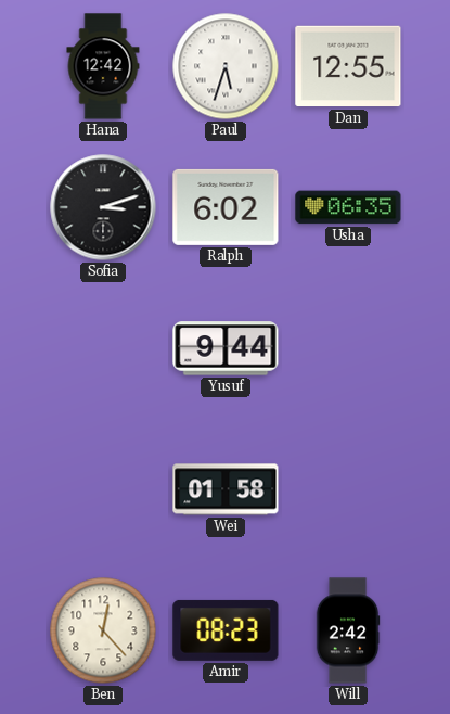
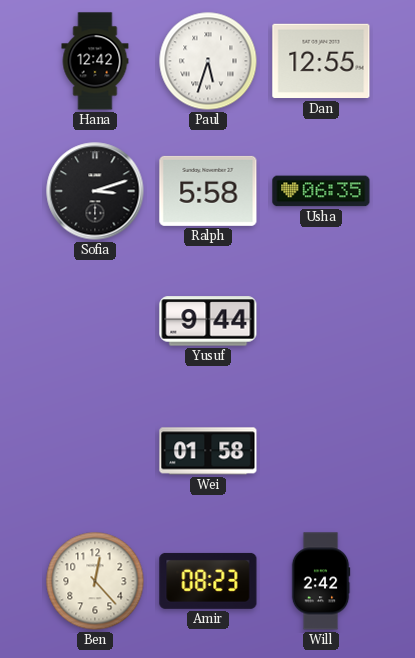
Ralph: 6:02 -> 5:58
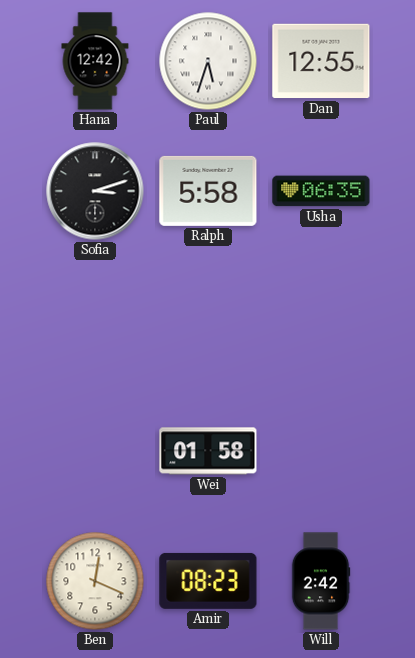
Yusuf: 9:44 -> none
Ben: 12:23 -> 12:19
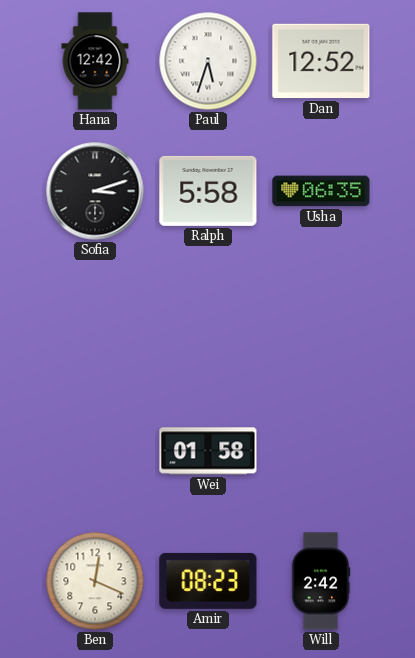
Dan: 12:55 -> 12:52
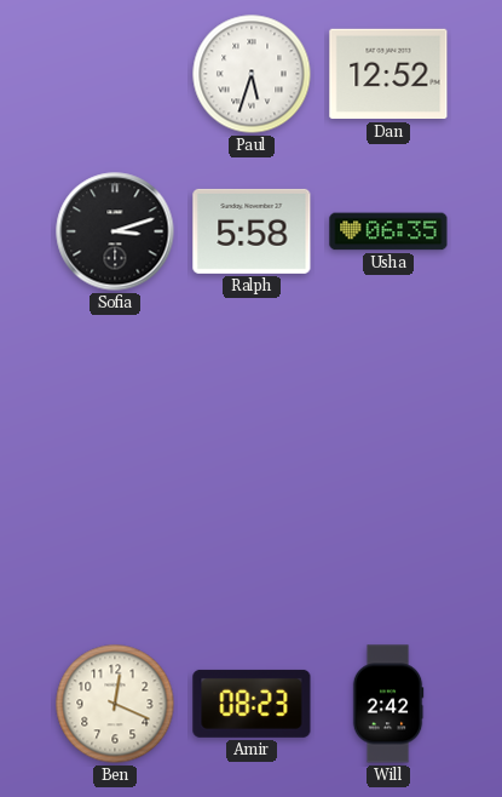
Hana: 12:42 -> none
Wei: 01:58 -> none
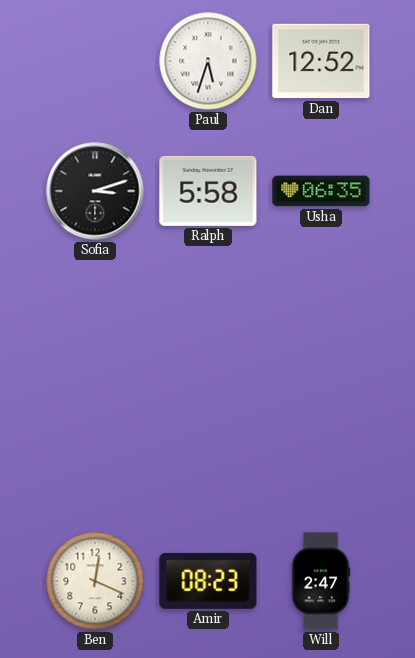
Will: 2:42 -> 2:47
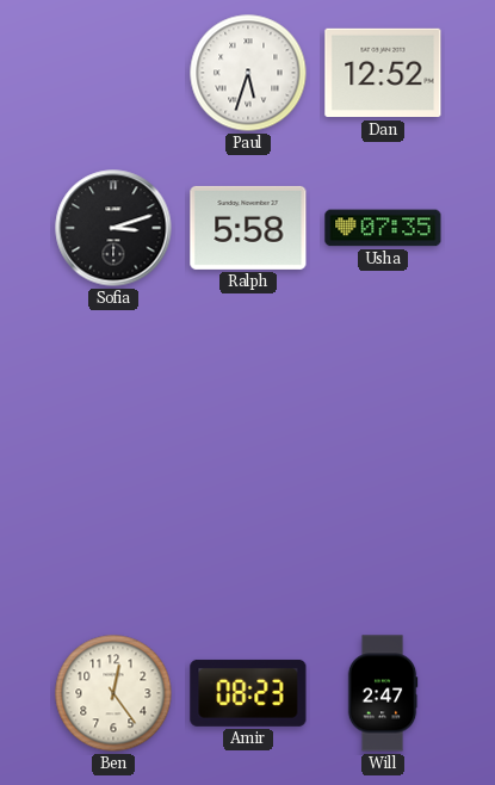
Usha: 06:35 -> 07:35
Ben: 12:19 -> 12:24
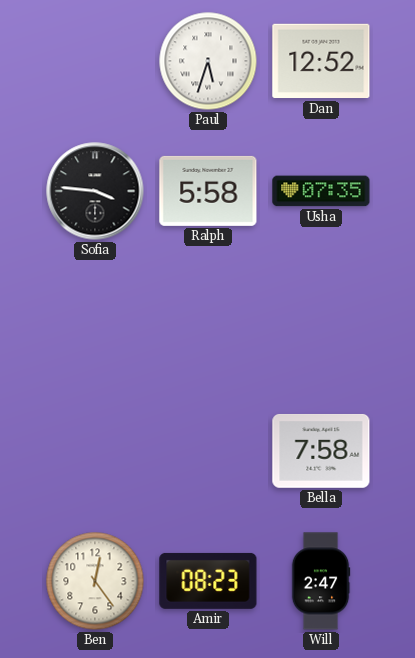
Sofia: 3:12 -> 3:46
Bella: none -> 7:58
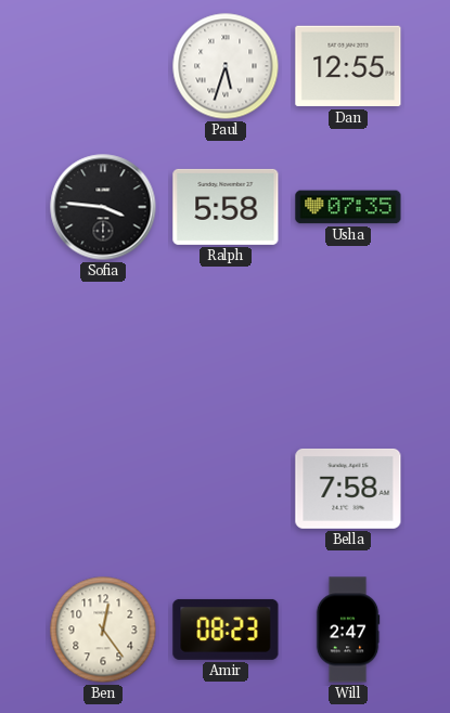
Dan: 12:52 -> 12:55
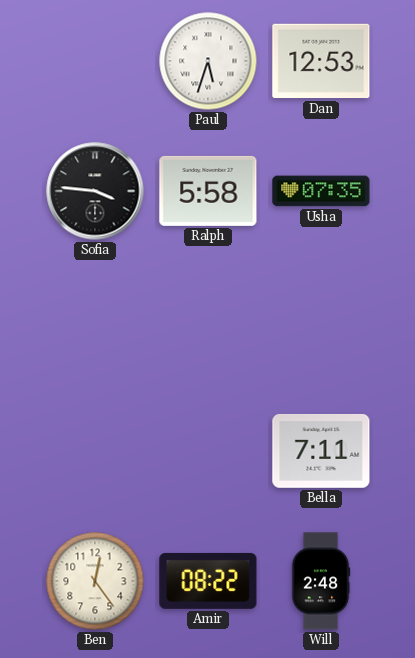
Dan: 12:55 -> 12:53
Bella: 7:58 -> 7:11
Amir: 08:23 -> 08:22
Will: 2:47 -> 2:48
